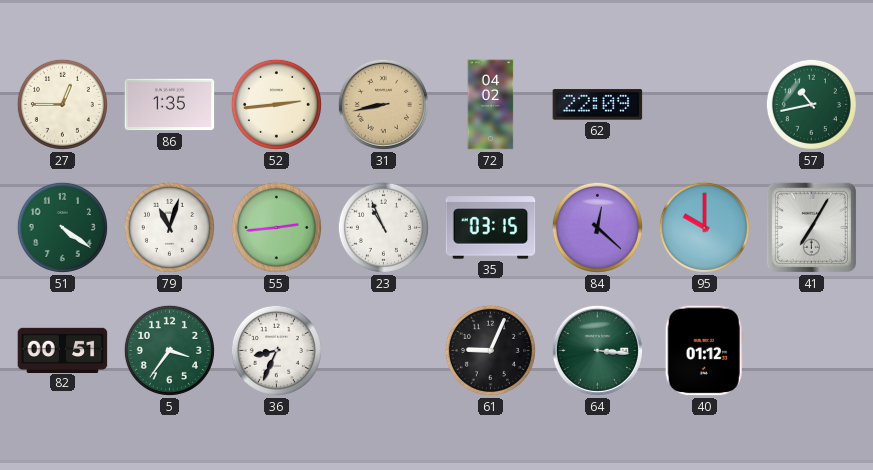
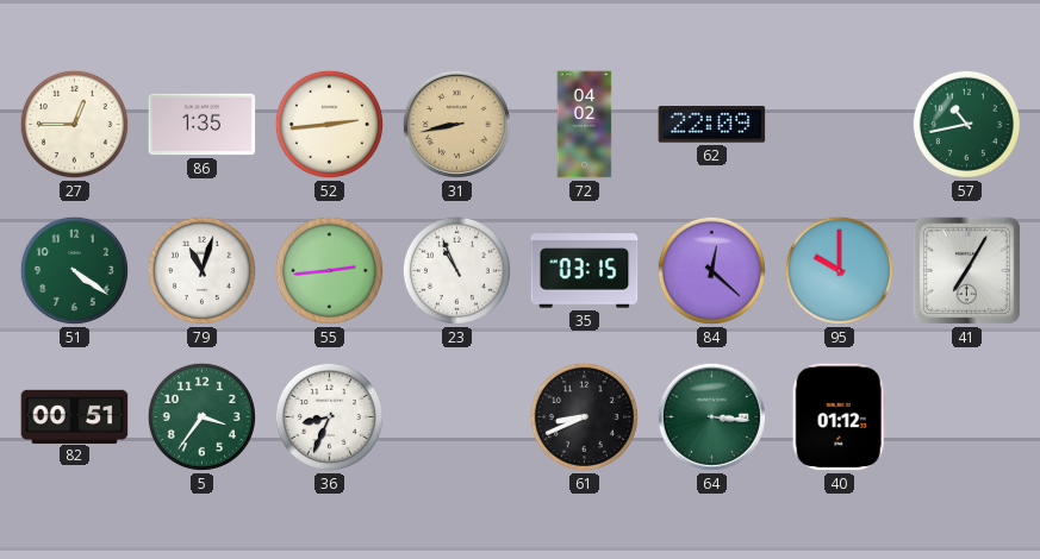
61: 9:04 -> 8:41
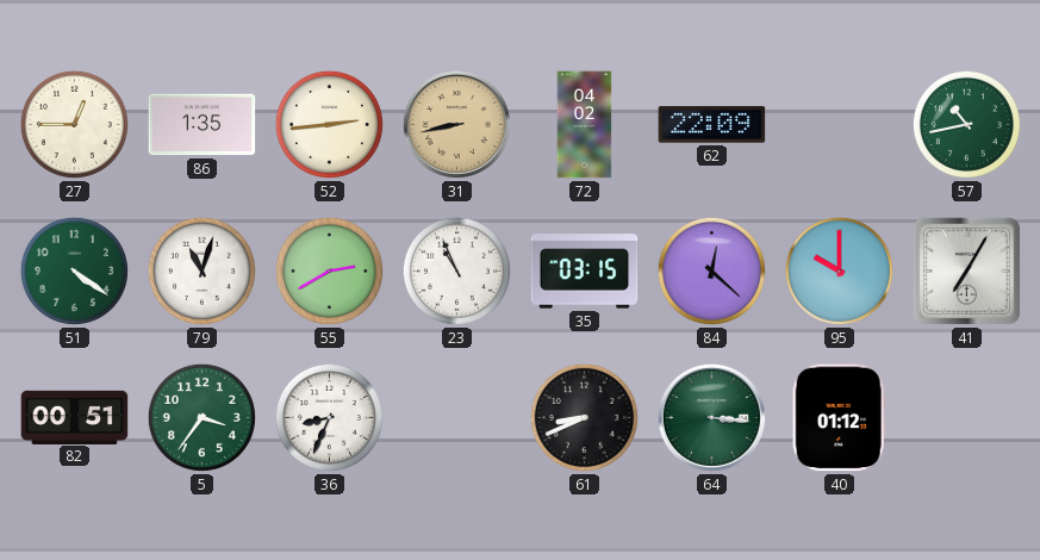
55: 2:44 -> 2:40
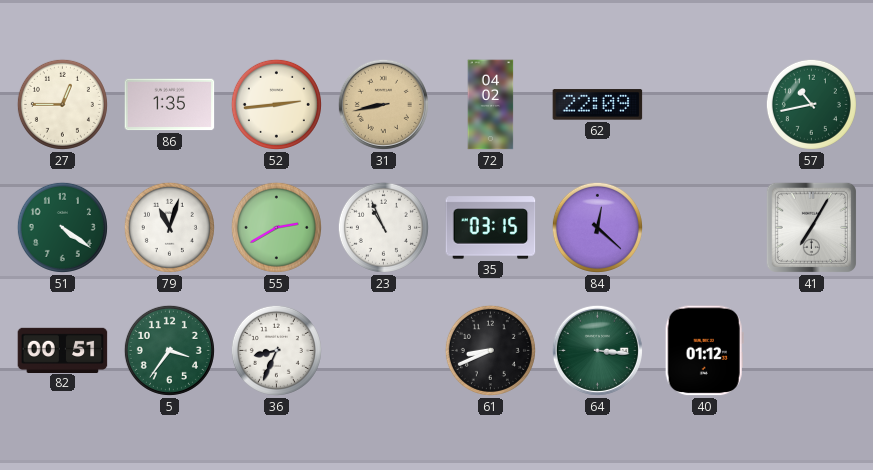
95: 10:00 -> none
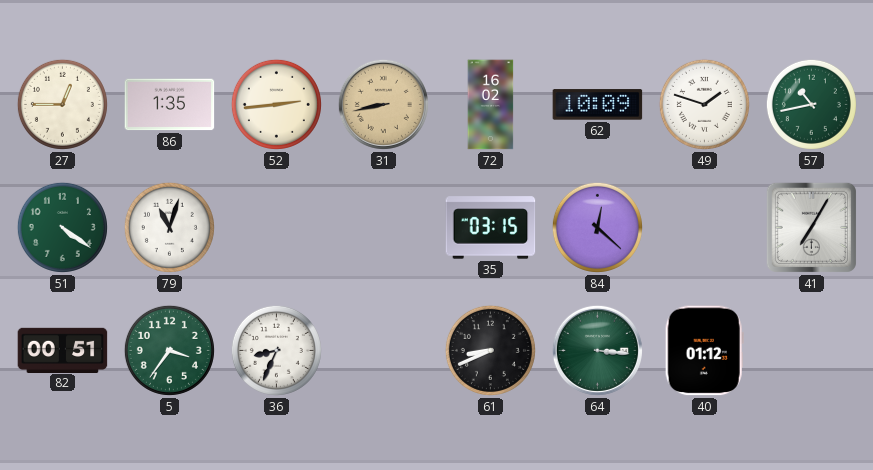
72: 04:02 -> 16:02
62: 22:09 -> 10:09
49: none -> 1:48
55: 2:40 -> none
23: 10:56 -> none
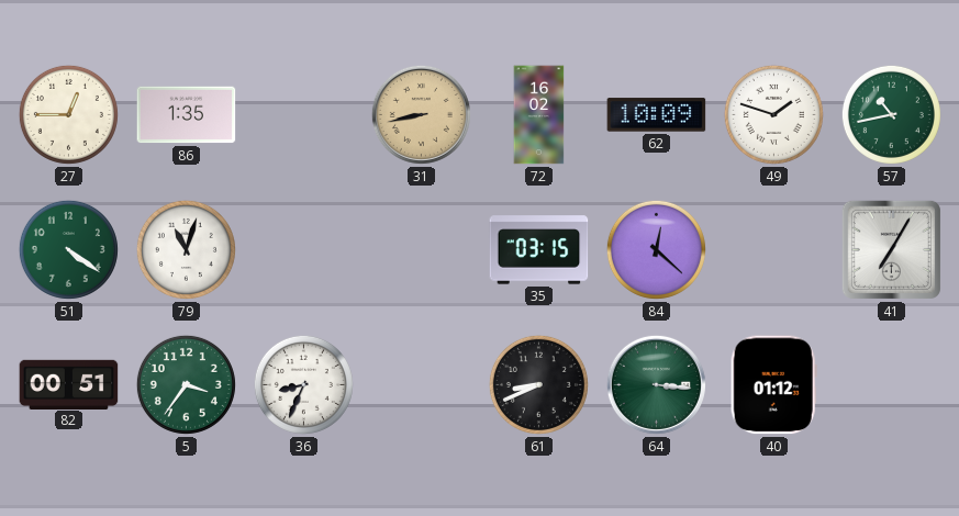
52: 2:44 -> none
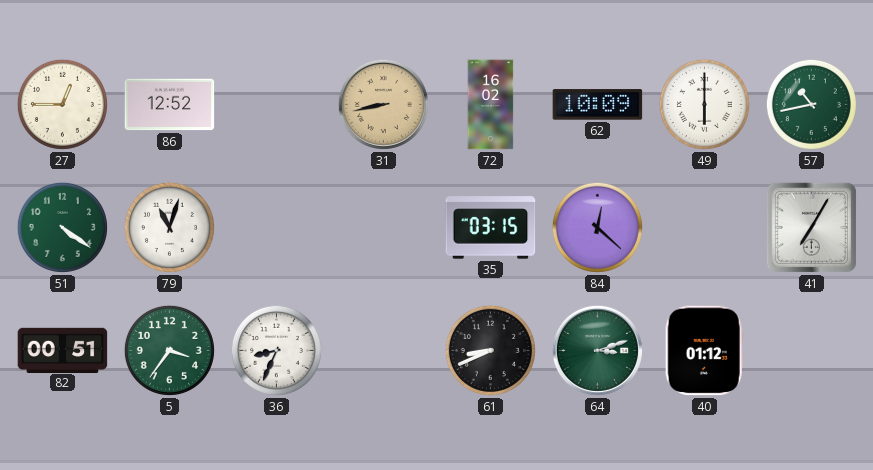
86: 1:35 -> 12:52
49: 1:48 -> 6:00
64: 3:16 -> 3:12
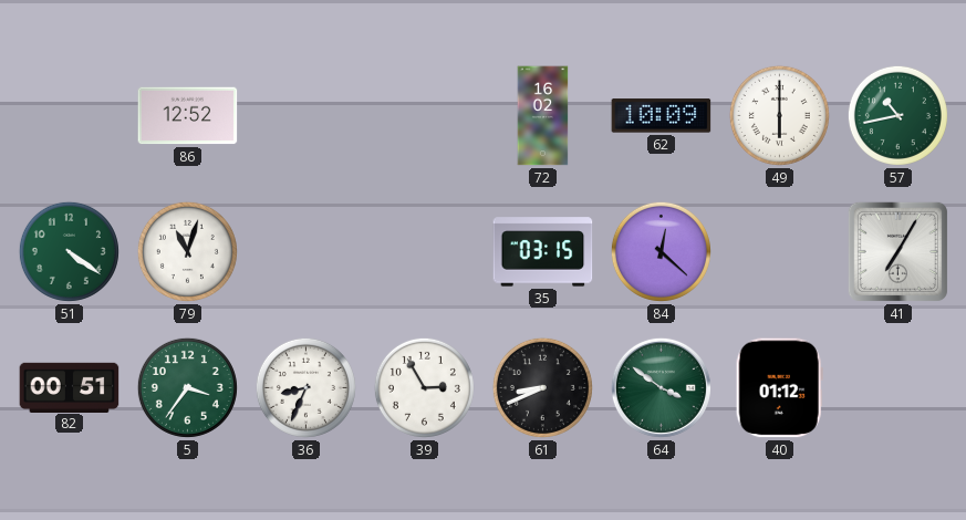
27: 12:45 -> none
31: 8:43 -> none
39: none -> 2:55
64: 3:12 -> 3:51
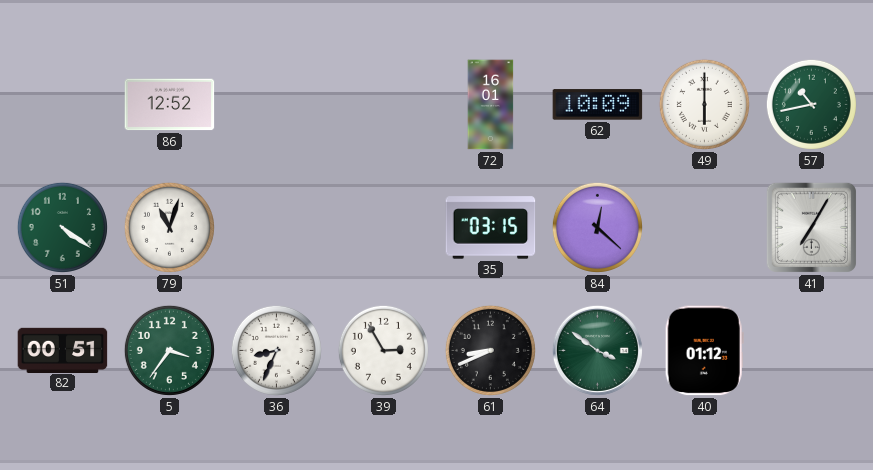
72: 16:02 -> 16:01
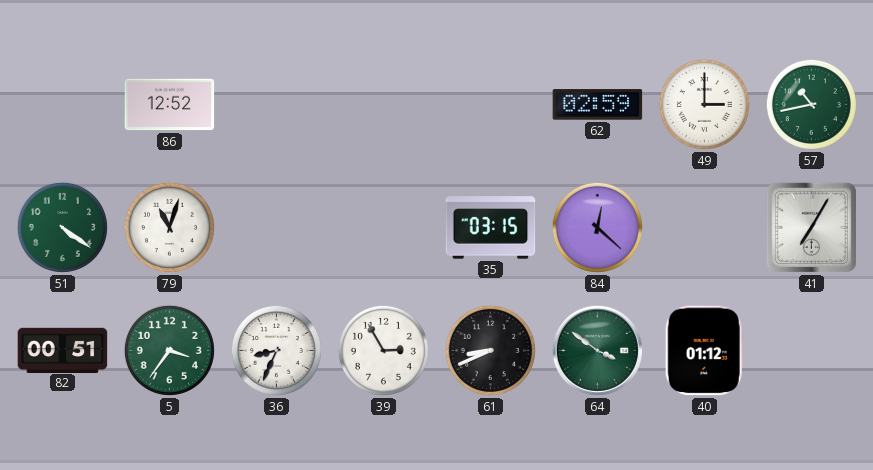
72: 16:01 -> none
62: 10:09 -> 02:59
49: 6:00 -> 3:00
